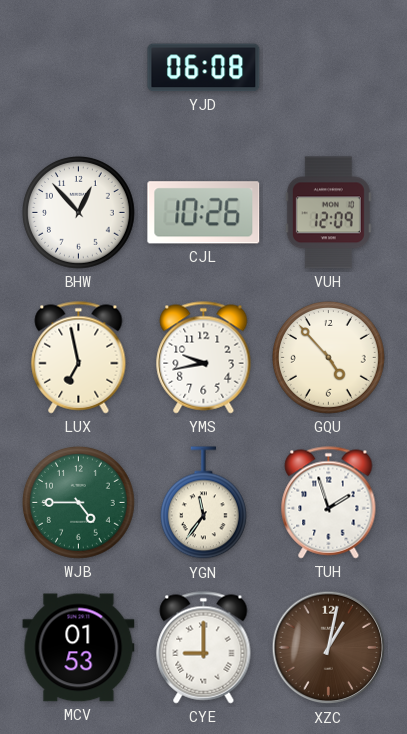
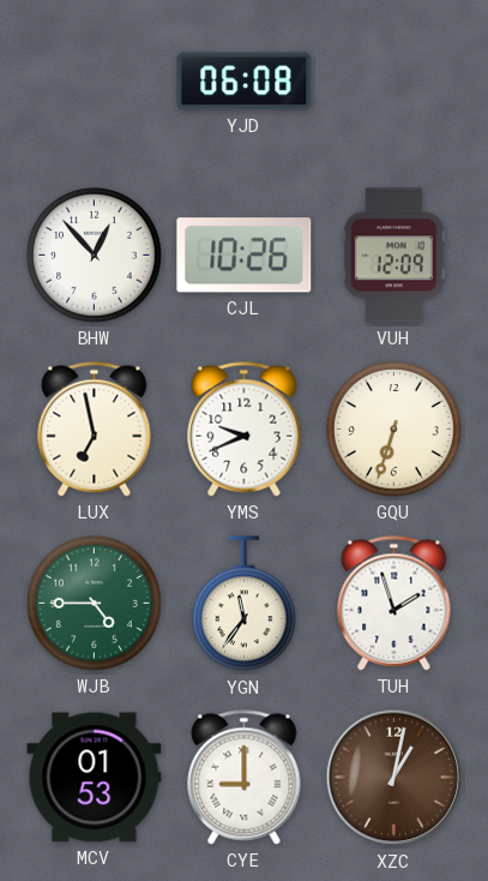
YMS: 9:43 -> 9:41
GQU: 4:53 -> 6:33
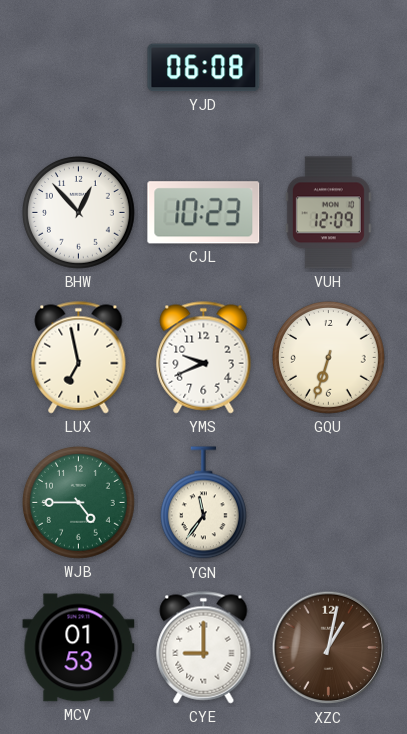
CJL: 10:26 -> 10:23
TUH: 1:57 -> none
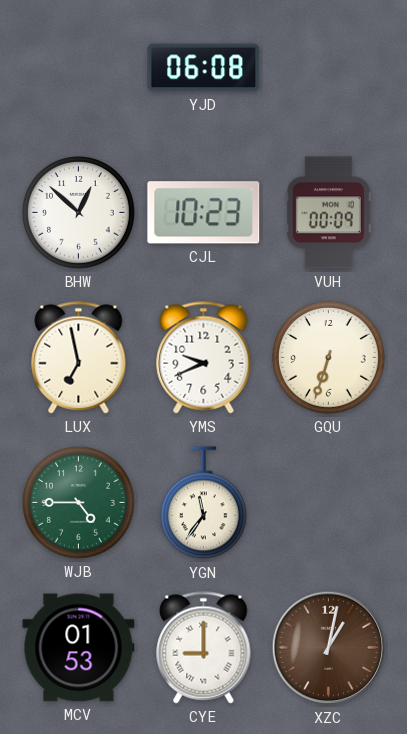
BHW: 12:53 -> 12:52
VUH: 12:09 -> 00:09
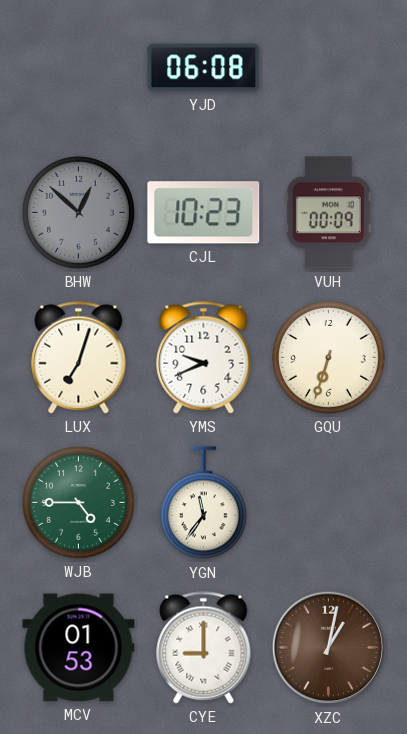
BHW dial: white -> grey
LUX: 6:58 -> 7:03
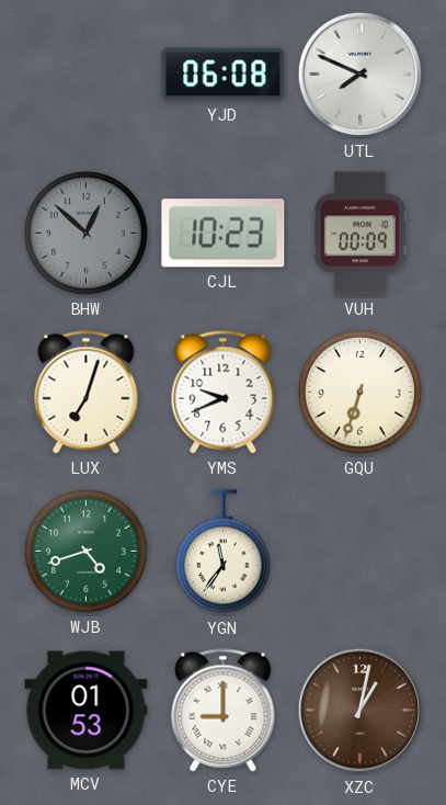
UTL: none -> 7:49
WJB: 4:45 -> 4:42
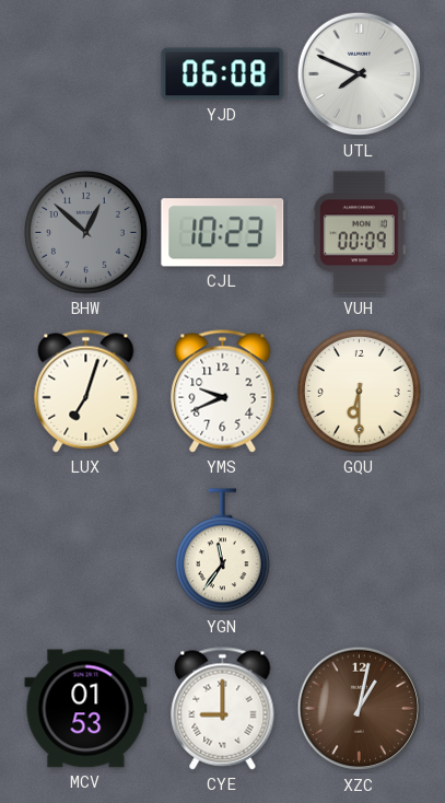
GQU: 6:33 -> 6:30
WJB: 4:42 -> none
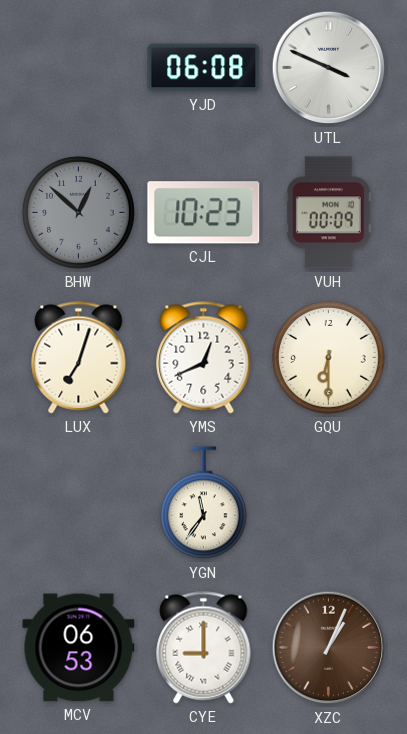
UTL: 7:49 -> 3:49
YMS: 9:41 -> 12:41
MCV: 01:53 -> 06:53
XZC: 1:02 -> 1:04
